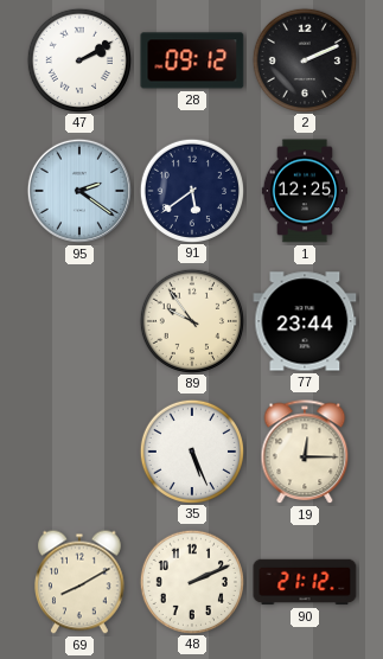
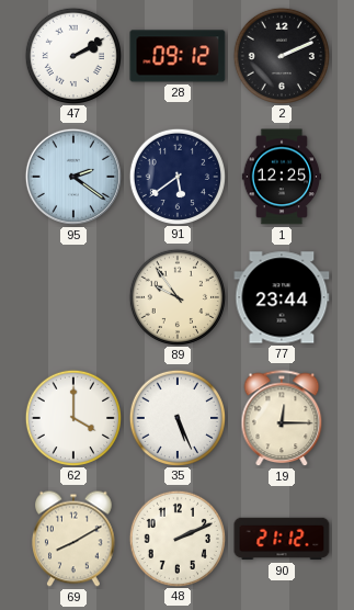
62: none -> 4:00
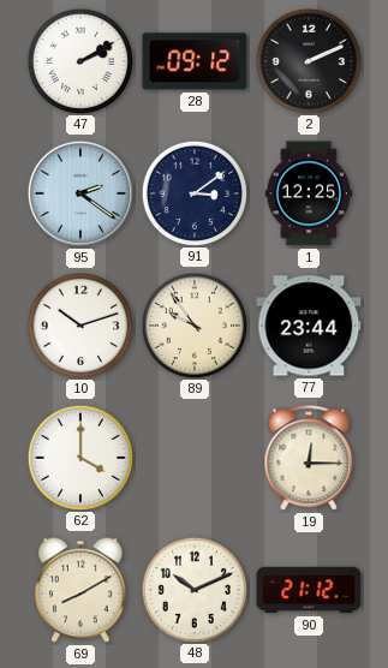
91: 5:39 -> 3:09
10: none -> 10:12
35: 5:26 -> none
48: 2:11 -> 10:11
